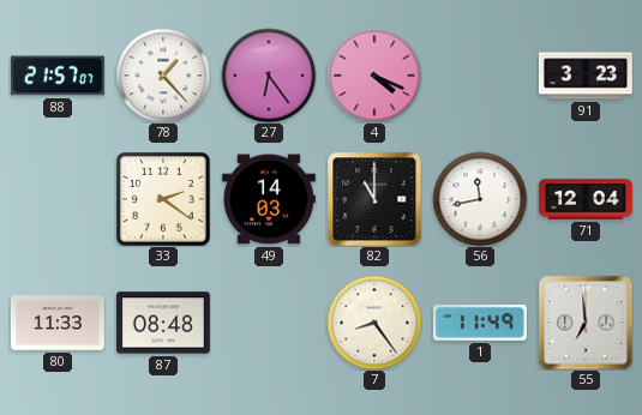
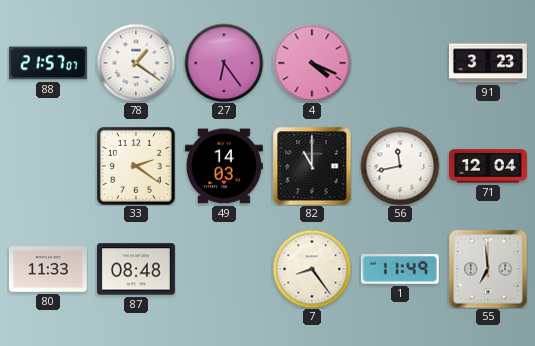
78: 1:23 -> 1:21
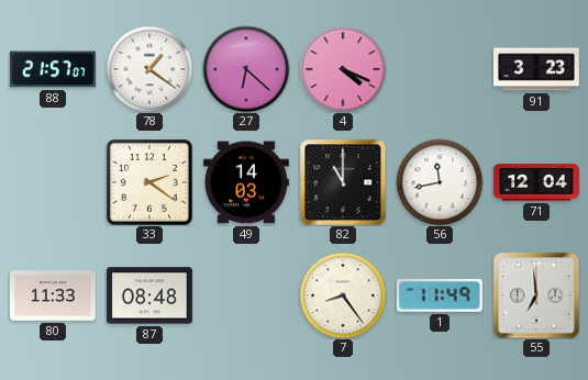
27: 6:24 -> 6:22
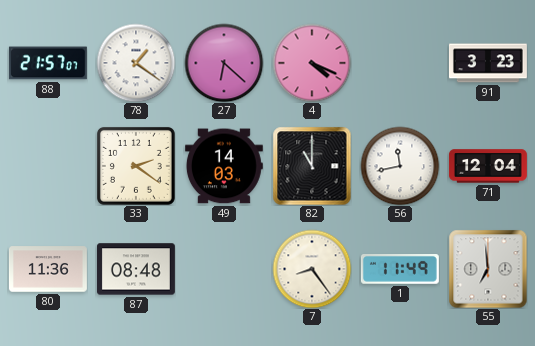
80: 11:33 -> 11:36
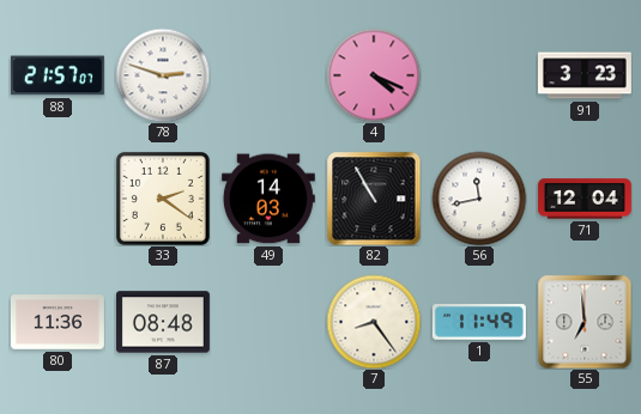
78: 1:21 -> 2:48
27: 6:22 -> none
82: 11:00 -> 10:55
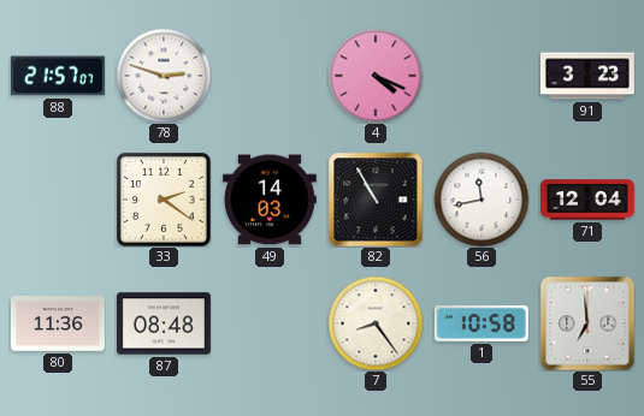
1: 11:49 -> 10:58
